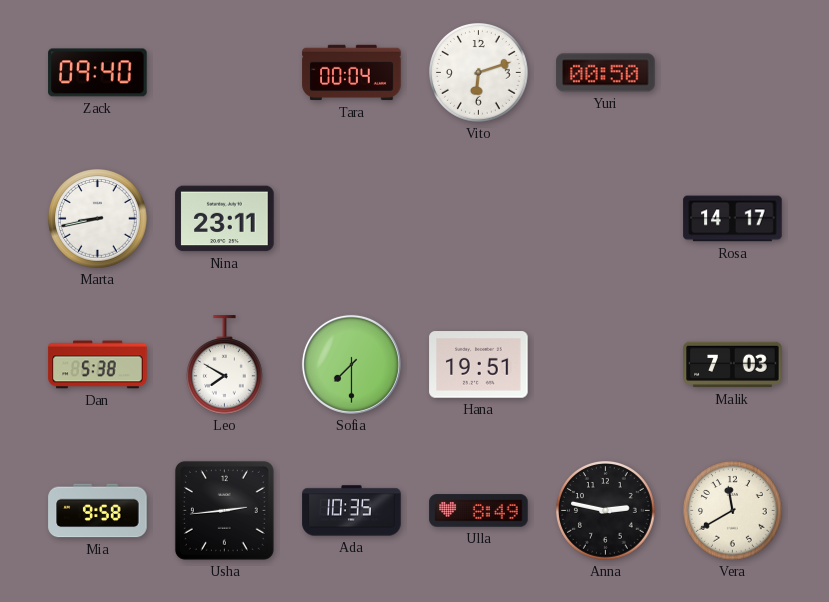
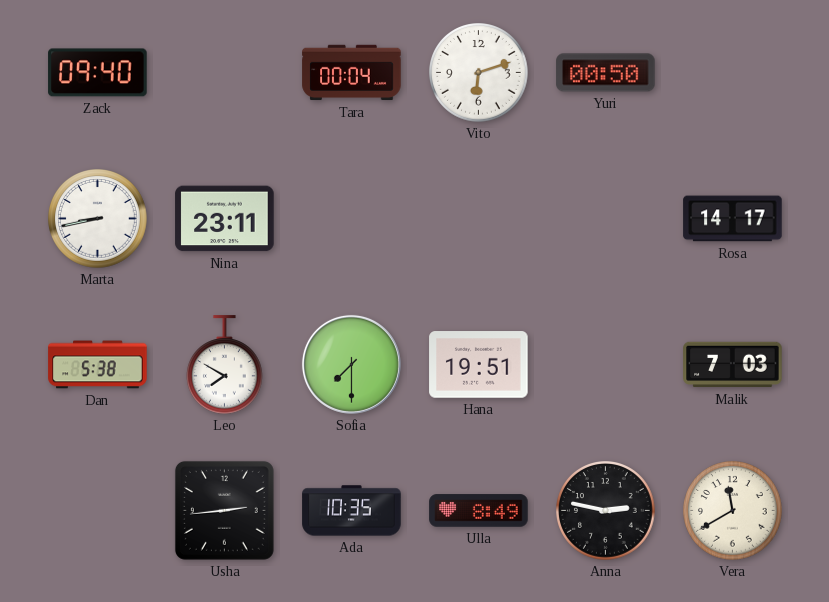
Mia: 9:58 -> none
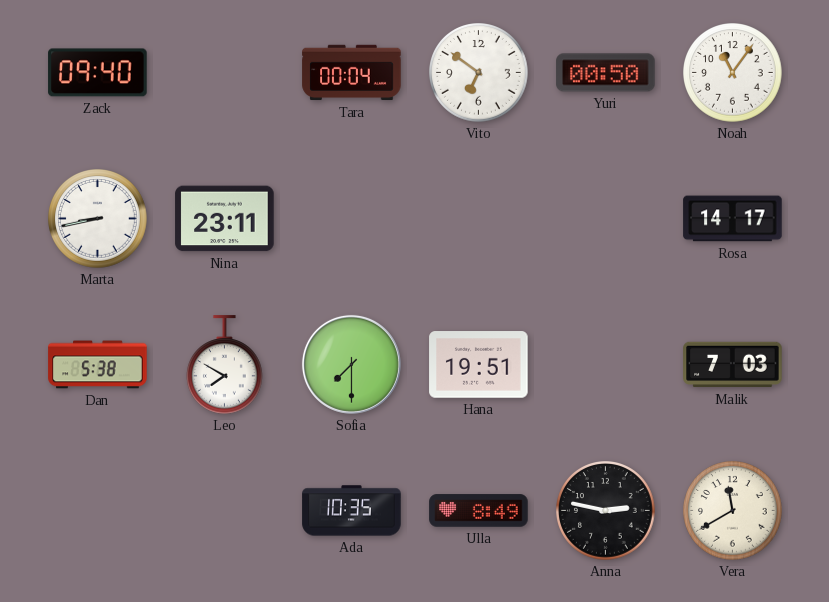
Vito: 6:12 -> 6:51
Noah: none -> 11:06
Usha: 2:44 -> none
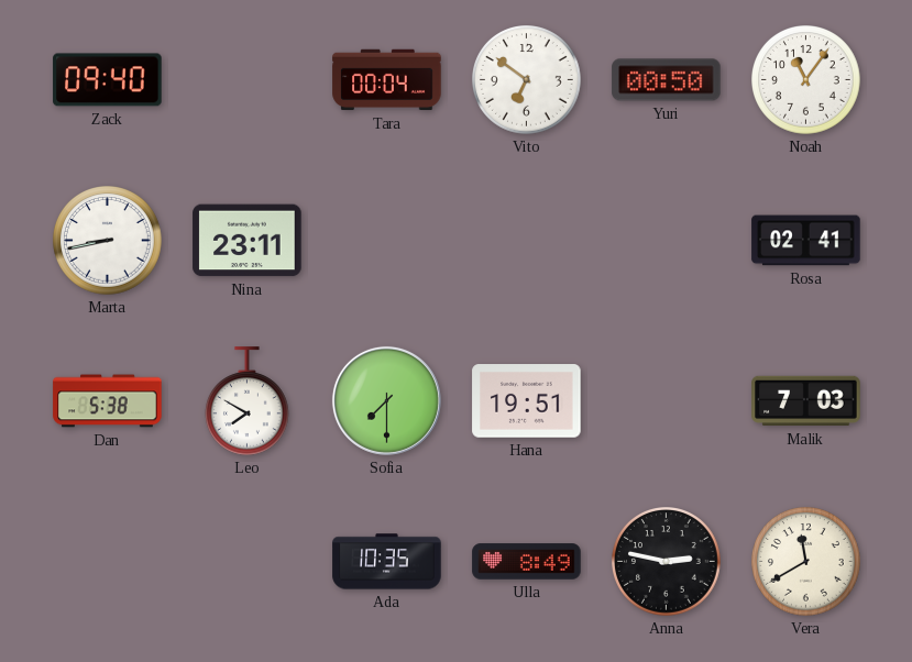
Rosa: 14:17 -> 02:41
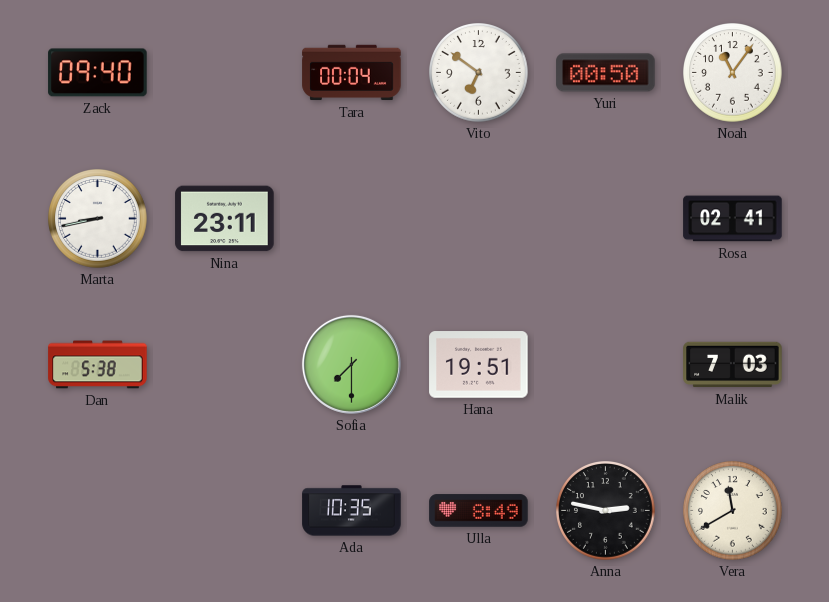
Leo: 7:50 -> none
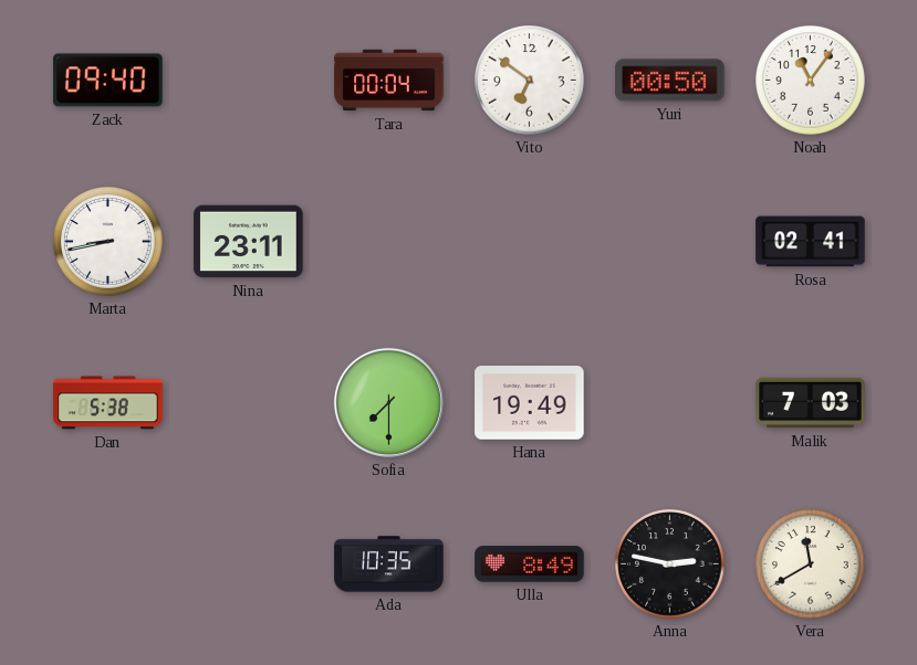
Hana: 19:51 -> 19:49
